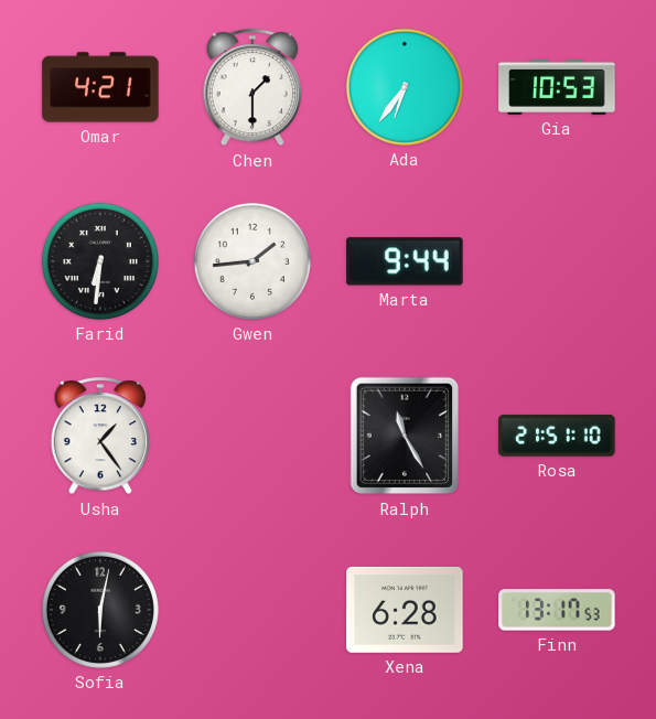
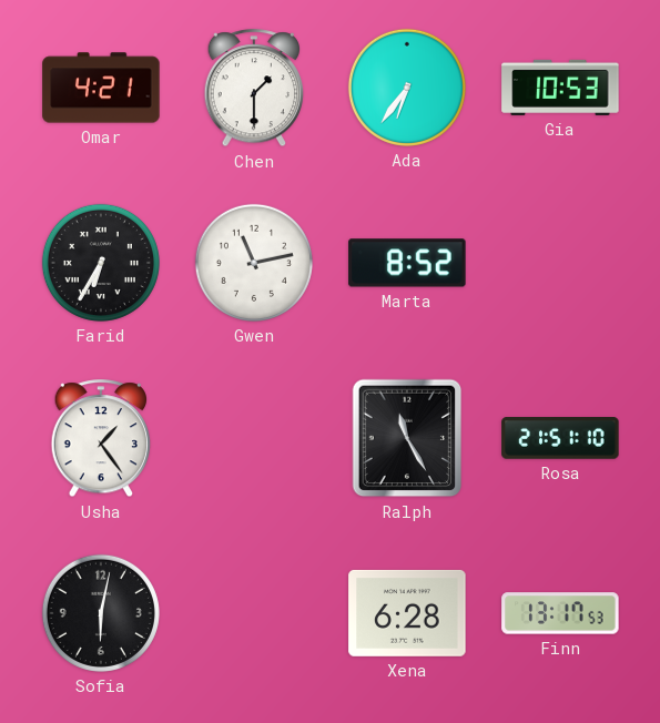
Farid: 6:31 -> 6:35
Gwen: 1:44 -> 11:13
Marta: 9:44 -> 8:52
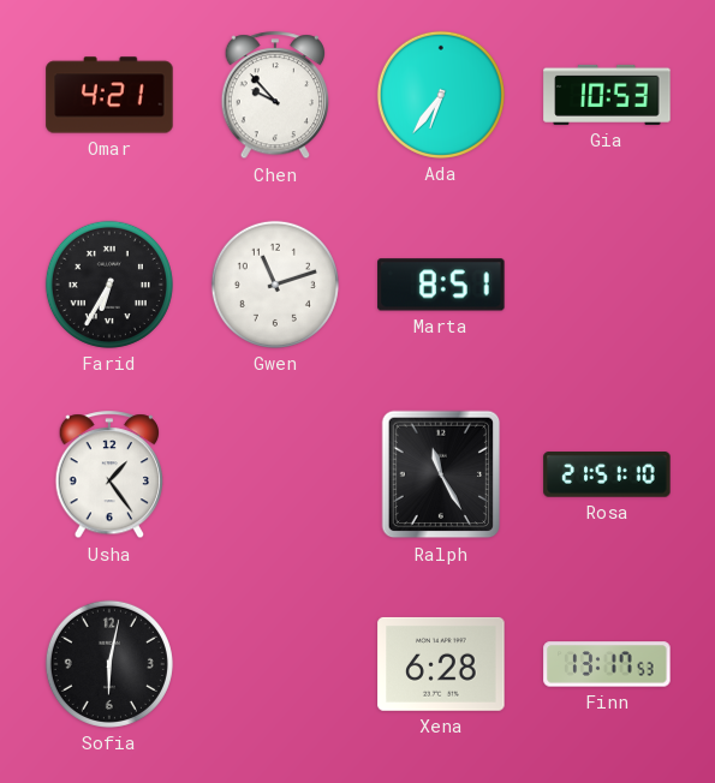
Chen: 1:30 -> 9:53
Gwen: 11:13 -> 11:12
Marta: 8:52 -> 8:51
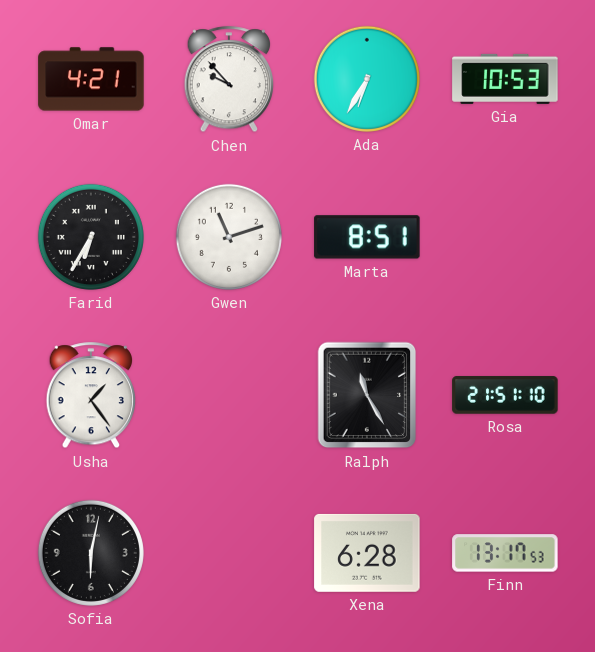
Ada: 6:36 -> 6:35
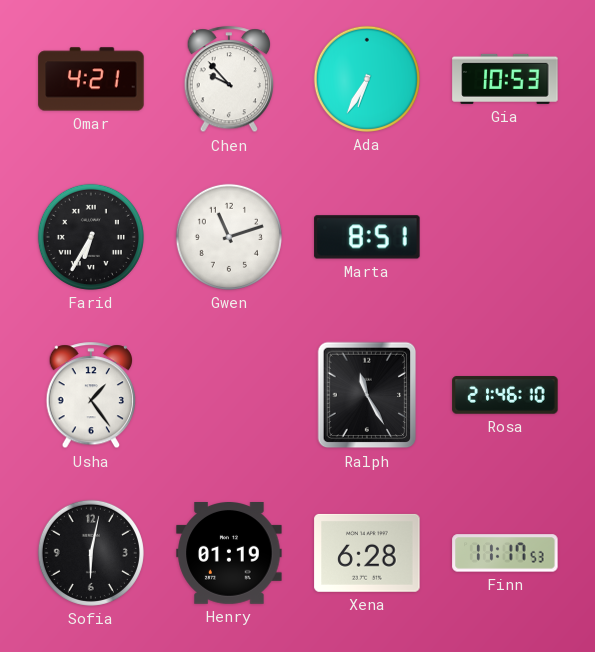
Rosa: 21:51 -> 21:46
Henry: none -> 01:19
Finn: 13:17 -> 11:17
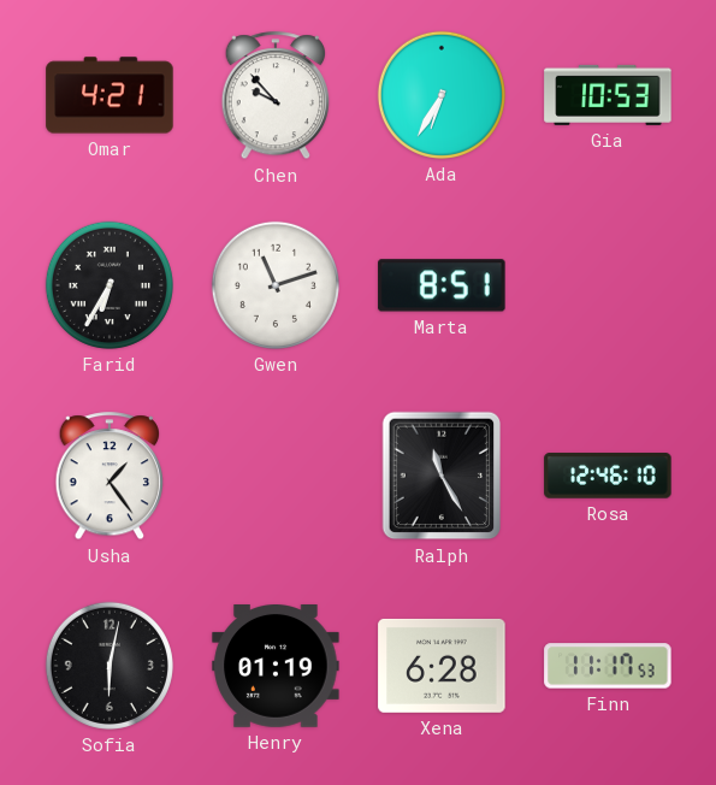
Rosa: 21:46 -> 12:46
